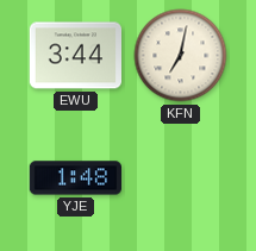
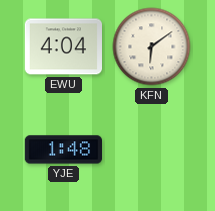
EWU: 3:44 -> 4:04
KFN: 7:02 -> 6:09
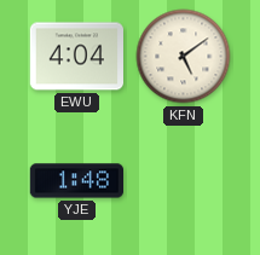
KFN: 6:09 -> 5:09
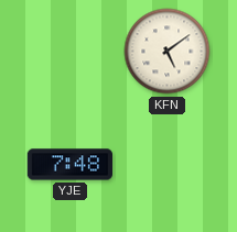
EWU: 4:04 -> none
YJE: 1:48 -> 7:48
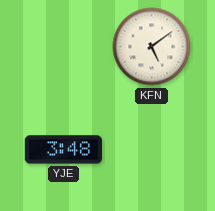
YJE: 7:48 -> 3:48
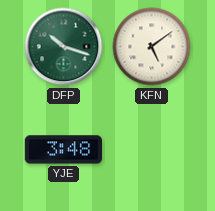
DFP: none -> 10:18
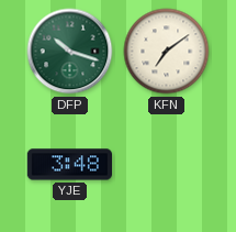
KFN: 5:09 -> 7:09
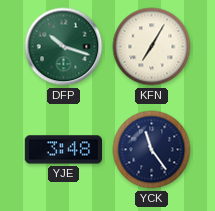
KFN: 7:09 -> 7:05
YCK: none -> 11:24
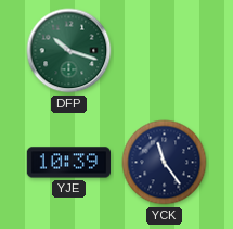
KFN: 7:05 -> none
YJE: 3:48 -> 10:39
